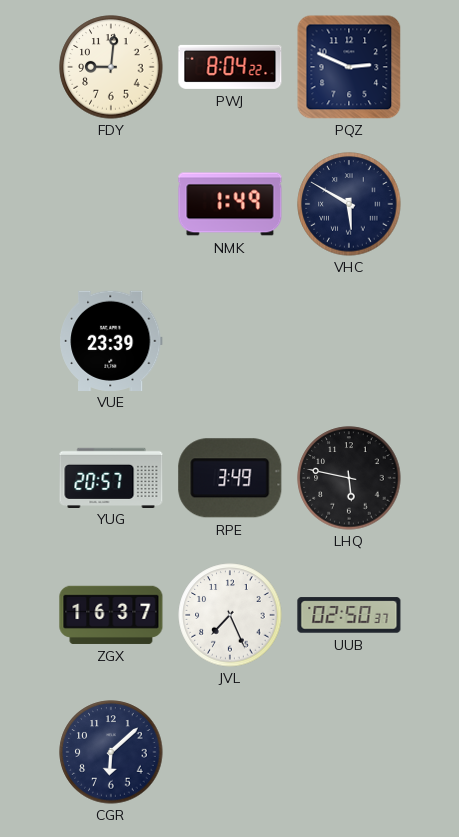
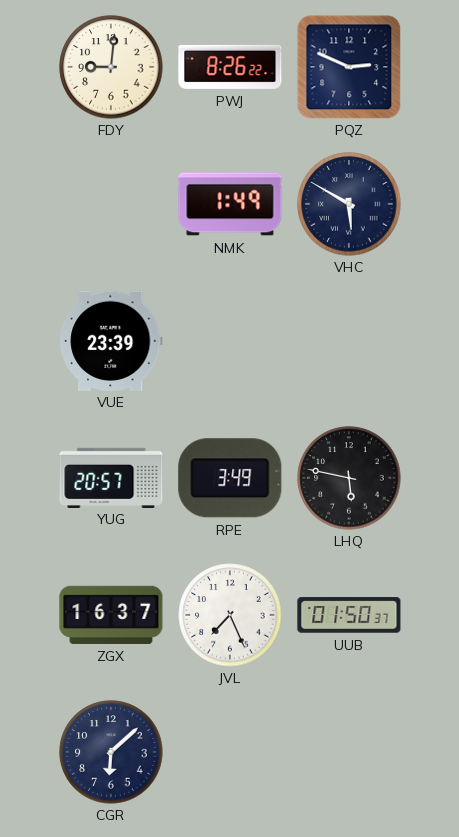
PWJ: 8:04 -> 8:26
UUB: 02:50 -> 01:50
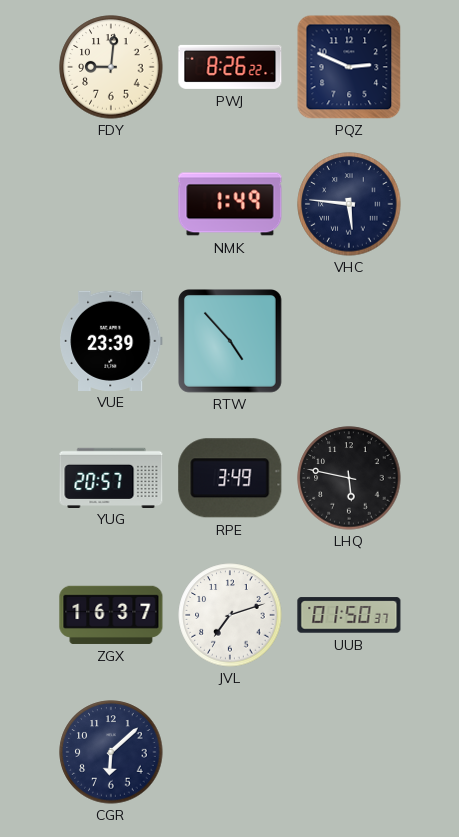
VHC: 5:50 -> 5:46
RTW: none -> 4:53
JVL: 7:26 -> 7:12
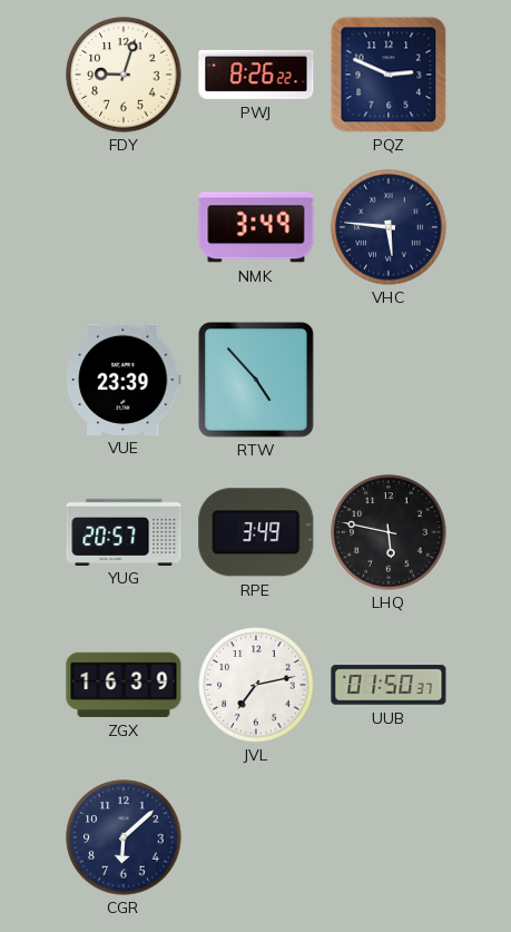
FDY: 9:01 -> 9:03
NMK: 1:49 -> 3:49
ZGX: 16:37 -> 16:39
JVL: 7:12 -> 7:13
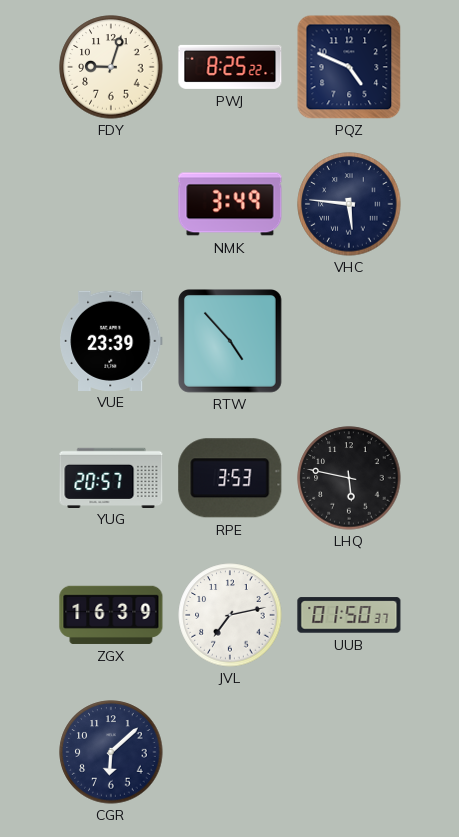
PWJ: 8:26 -> 8:25
PQZ: 2:49 -> 4:49
RPE: 3:49 -> 3:53
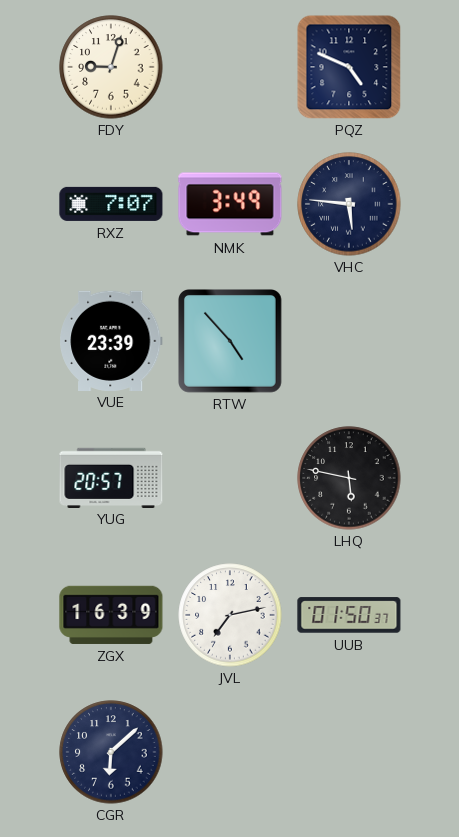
PWJ: 8:25 -> none
RXZ: none -> 7:07
RPE: 3:53 -> none
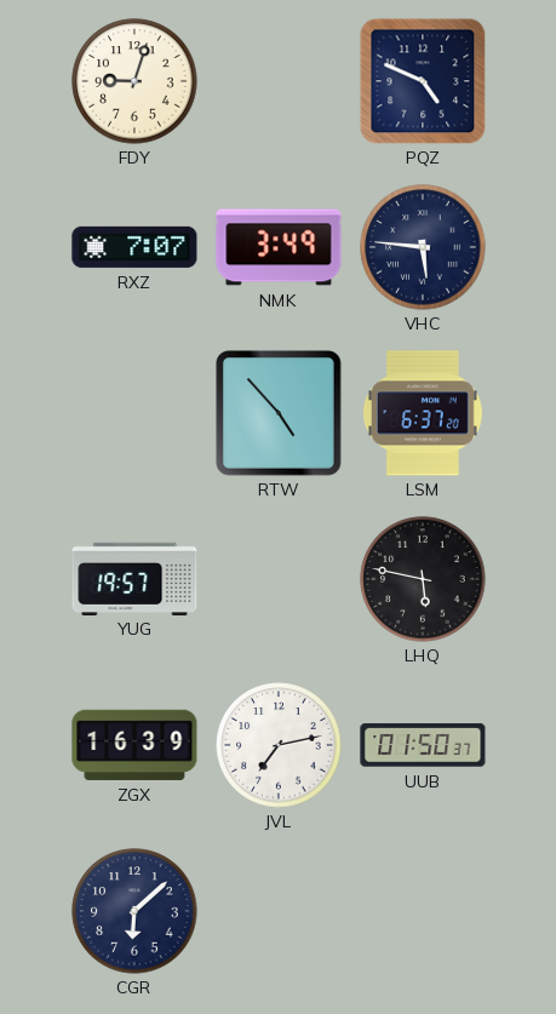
VUE: 23:39 -> none
LSM: none -> 6:37
YUG: 20:57 -> 19:57
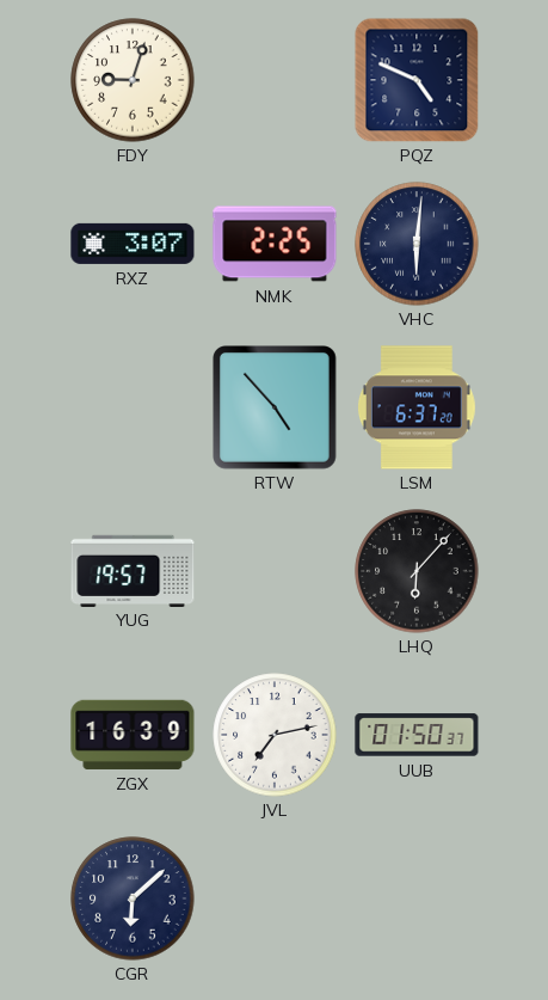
RXZ: 7:07 -> 3:07
NMK: 3:49 -> 2:25
VHC: 5:46 -> 6:01
LHQ: 5:47 -> 6:07
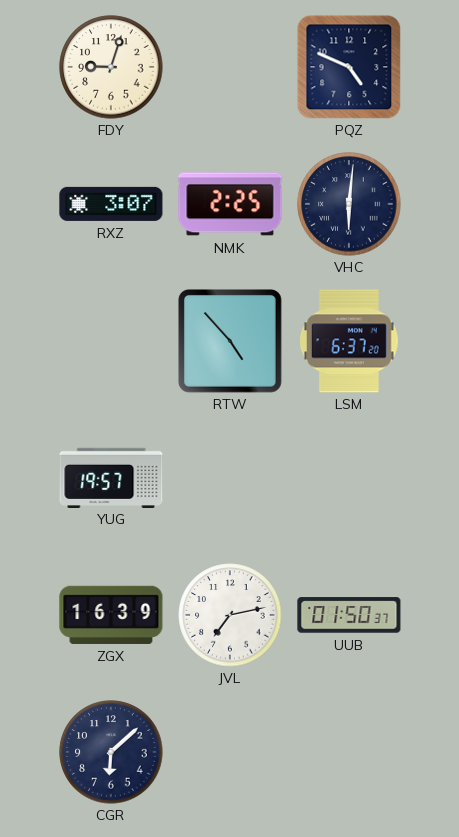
LHQ: 6:07 -> none
